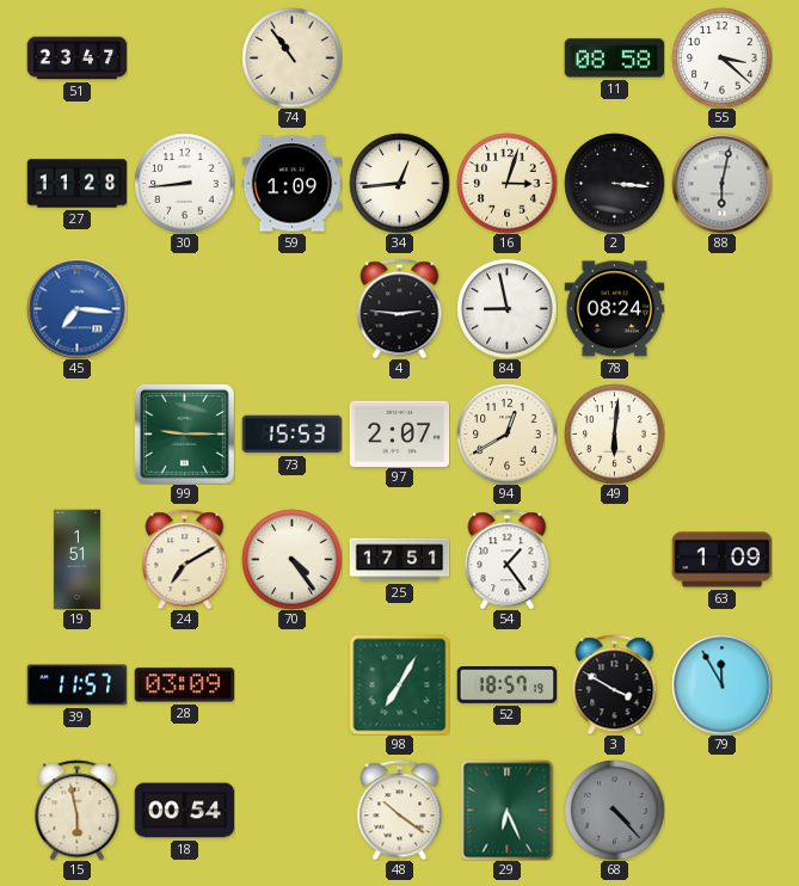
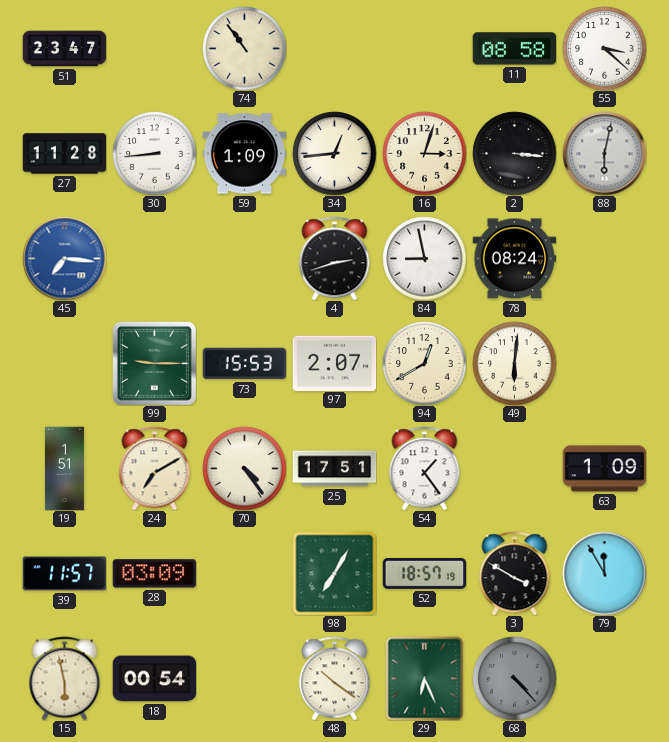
4: 2:46 -> 2:42
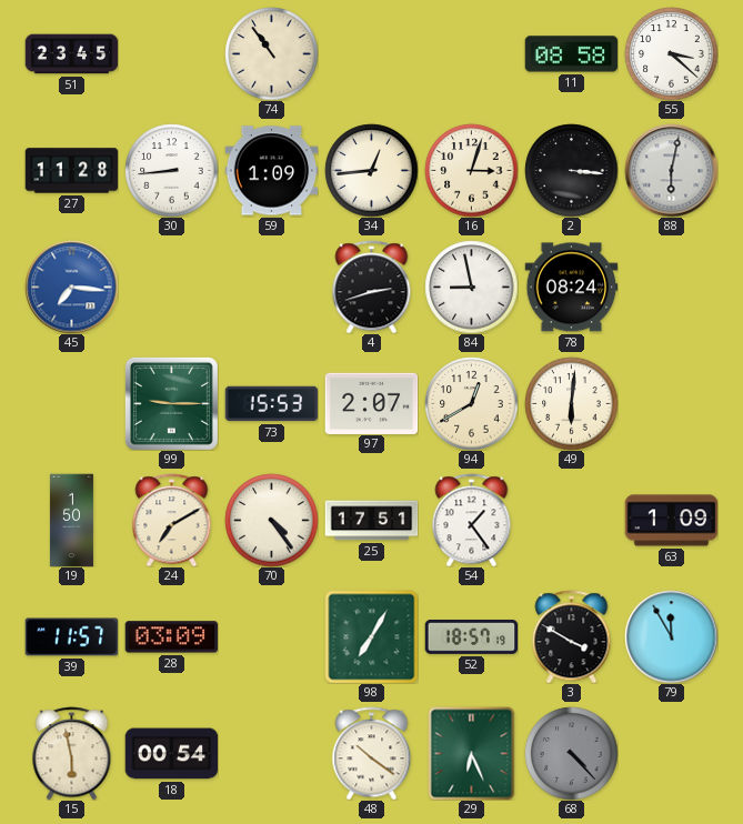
51: 23:47 -> 23:45
19: 1:51 -> 1:50
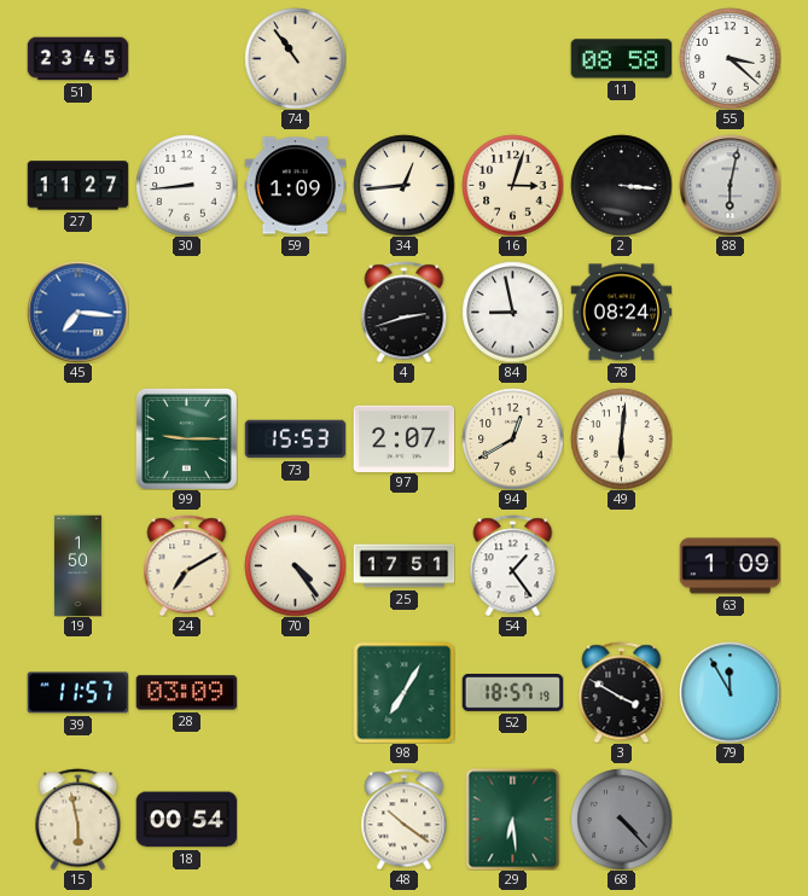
27: 11:28 -> 11:27
29: 6:26 -> 6:29
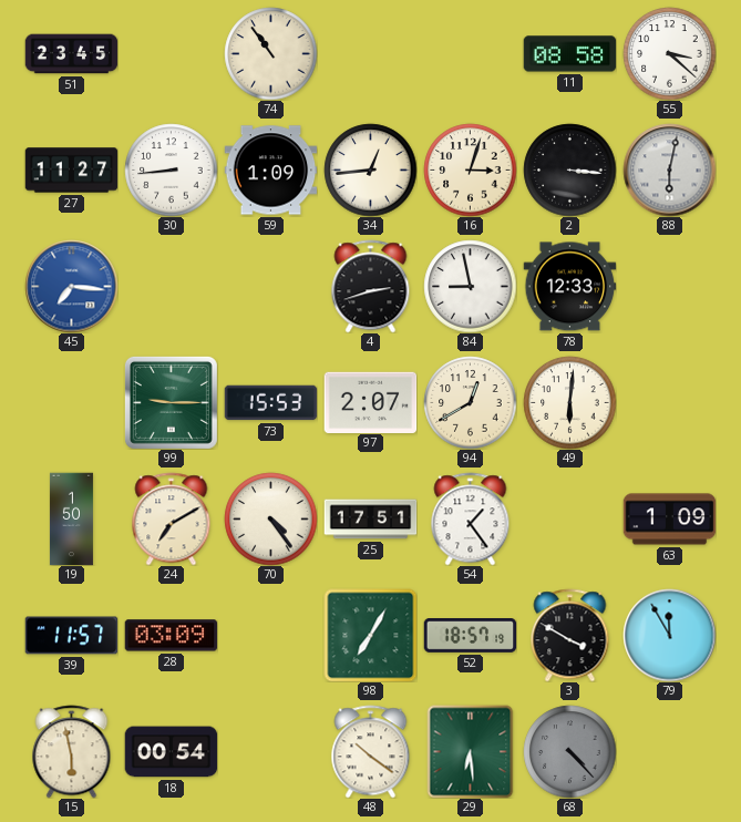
78: 08:24 -> 12:33
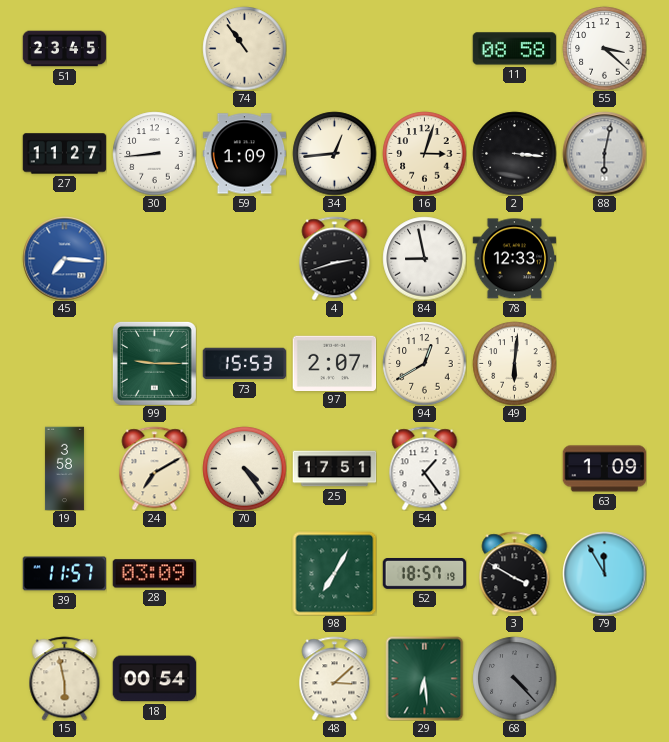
19: 1:50 -> 3:58
48: 10:21 -> 3:08
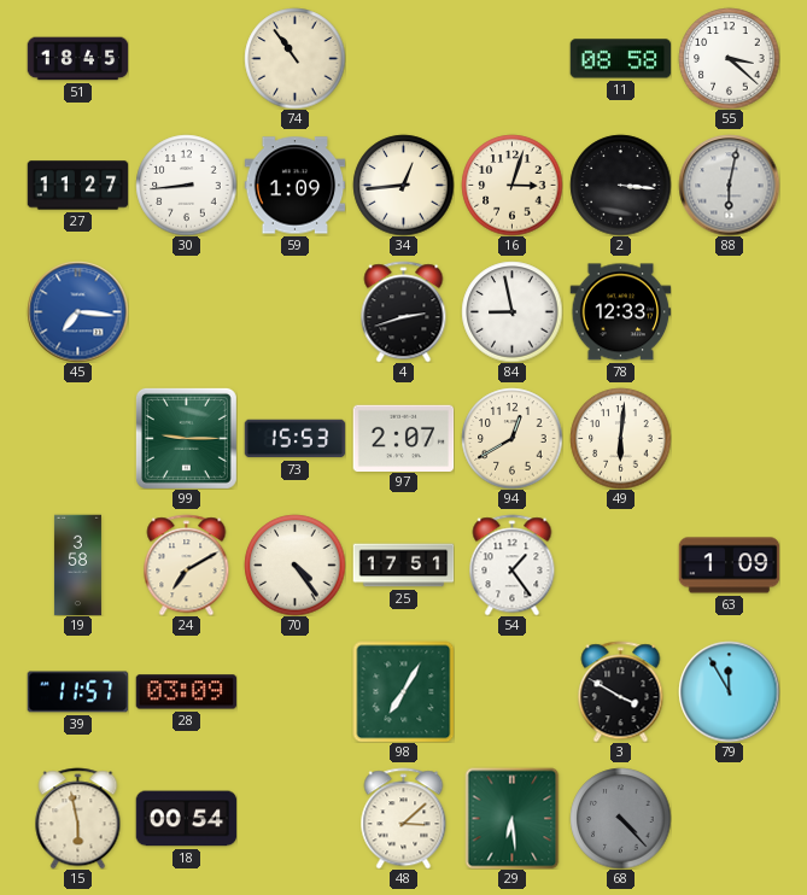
51: 23:45 -> 18:45
52: 18:57 -> none
